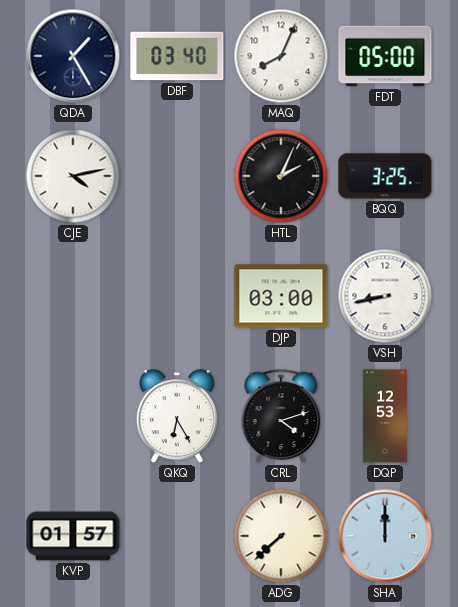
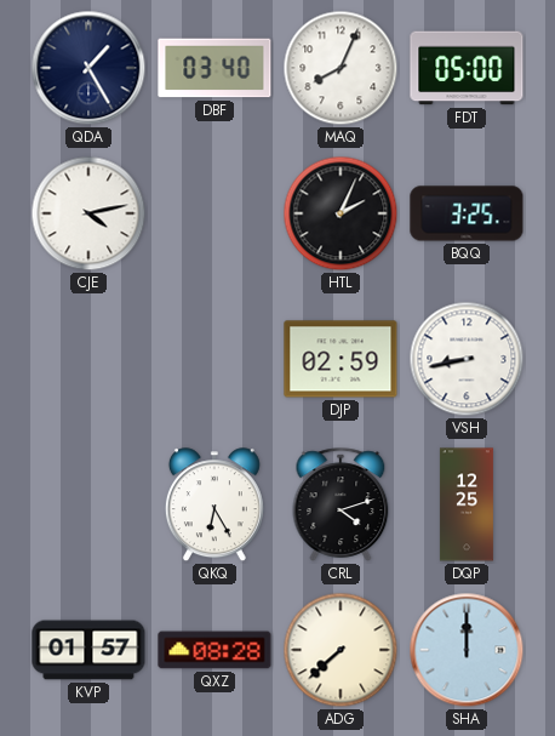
DJP: 03:00 -> 02:59
DQP: 12:53 -> 12:25
QXZ: none -> 08:28
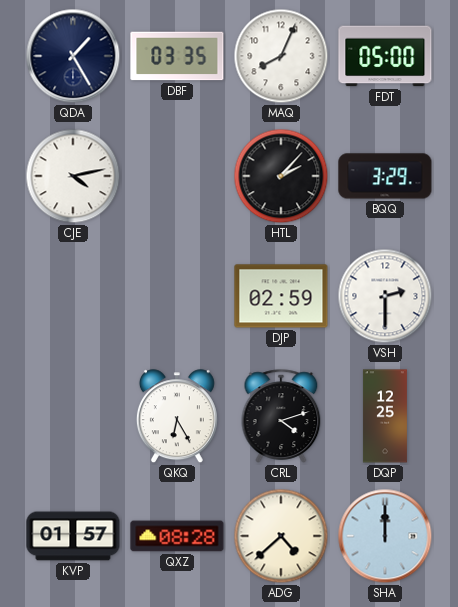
DBF: 03:40 -> 03:35
HTL: 2:04 -> 2:07
BQQ: 3:25 -> 3:29
VSH: 8:43 -> 2:30
ADG: 7:38 -> 4:38
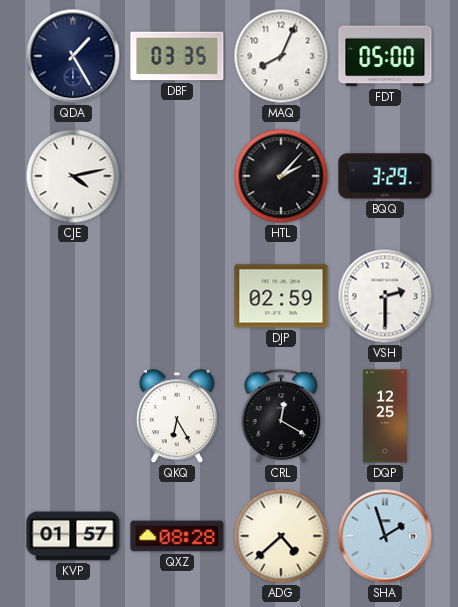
CRL: 4:12 -> 12:20
SHA: 12:00 -> 1:57
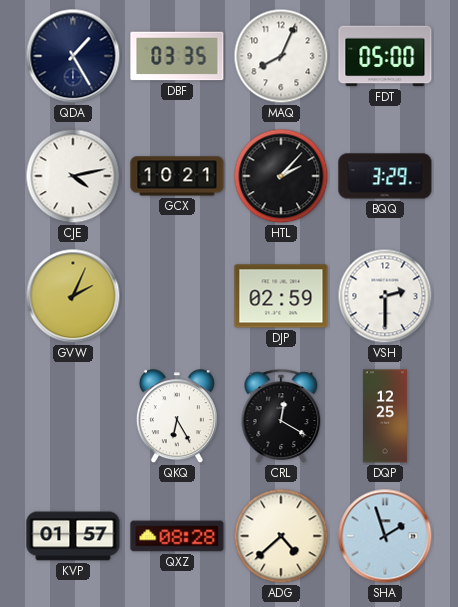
GCX: none -> 10:21
GVW: none -> 2:04
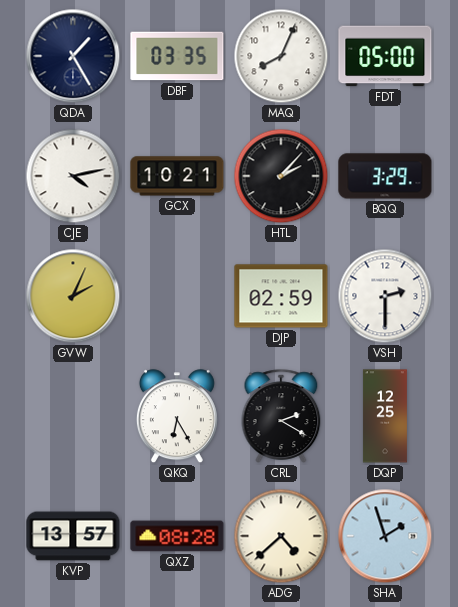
CRL: 12:20 -> 2:20
KVP: 01:57 -> 13:57
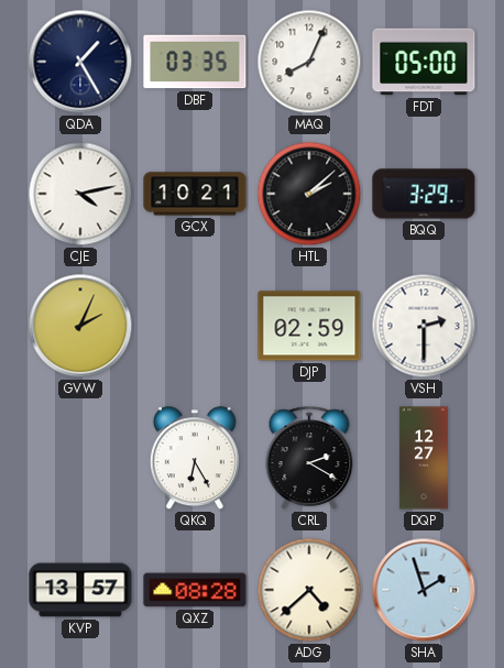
HTL: 2:07 -> 2:08
DQP: 12:25 -> 12:27
